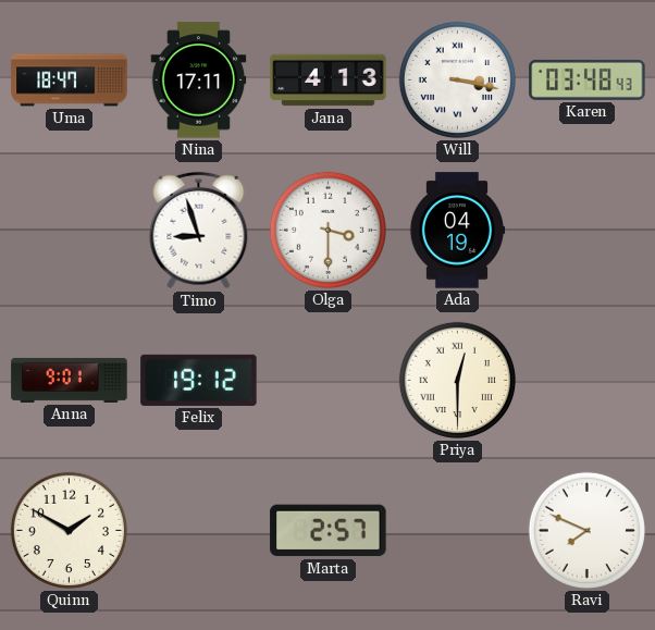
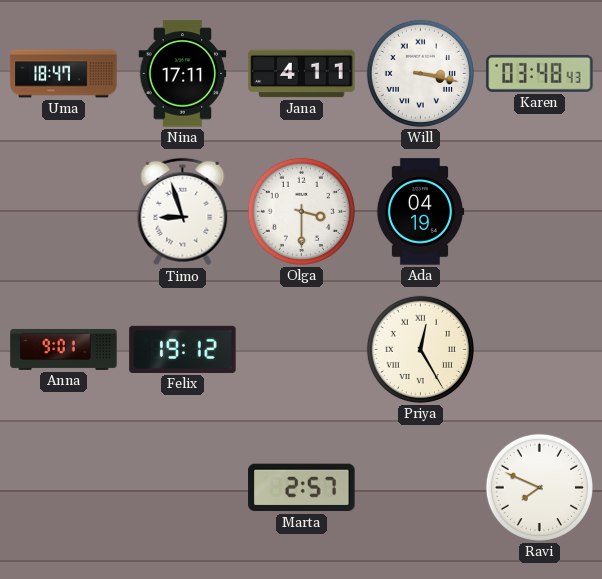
Jana: 4:13 -> 4:11
Priya: 12:30 -> 12:25
Quinn: 1:50 -> none
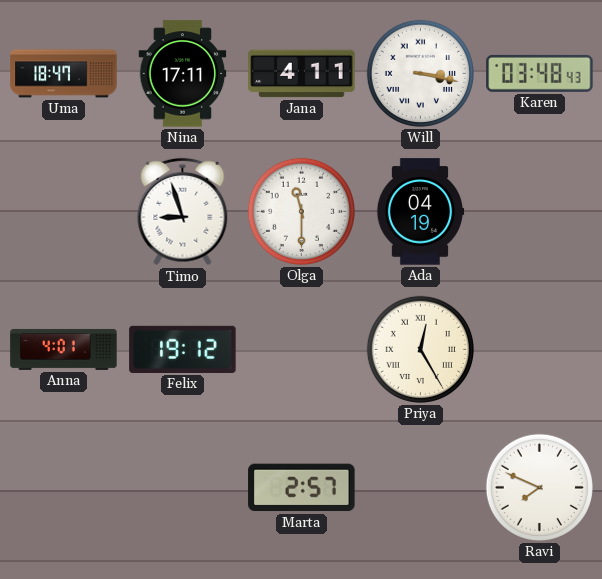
Olga: 3:30 -> 11:30
Anna: 9:01 -> 4:01
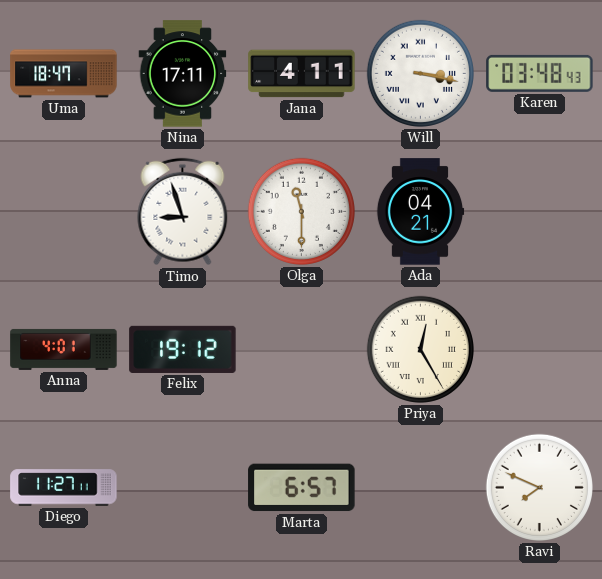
Ada: 04:19 -> 04:21
Diego: none -> 11:27
Marta: 2:57 -> 6:57
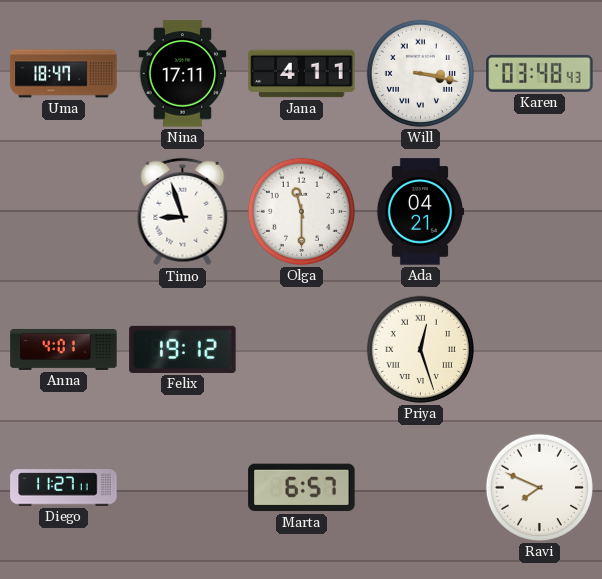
Priya: 12:25 -> 12:27
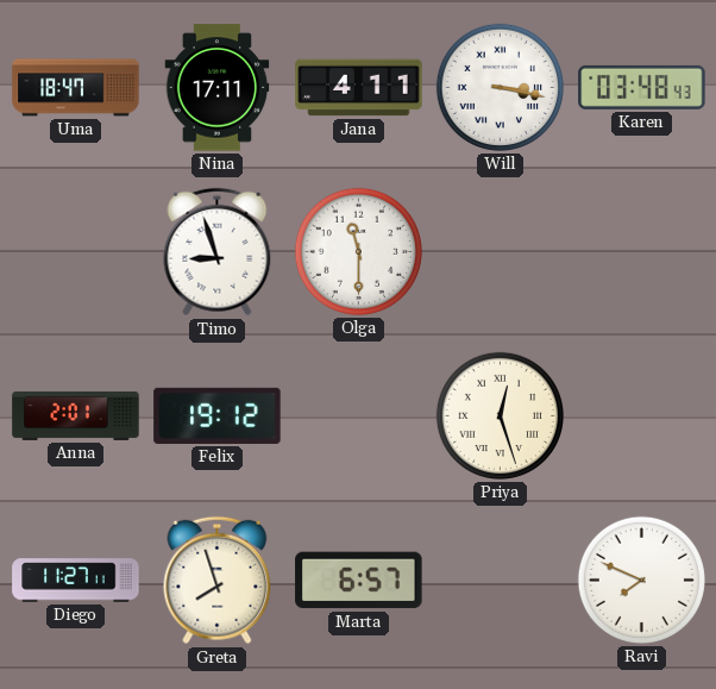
Ada: 04:21 -> none
Anna: 4:01 -> 2:01
Greta: none -> 7:57
